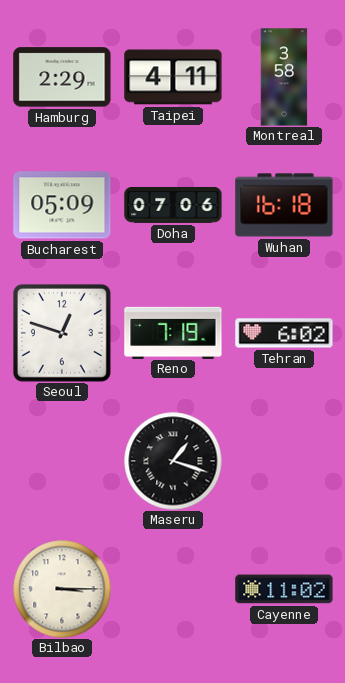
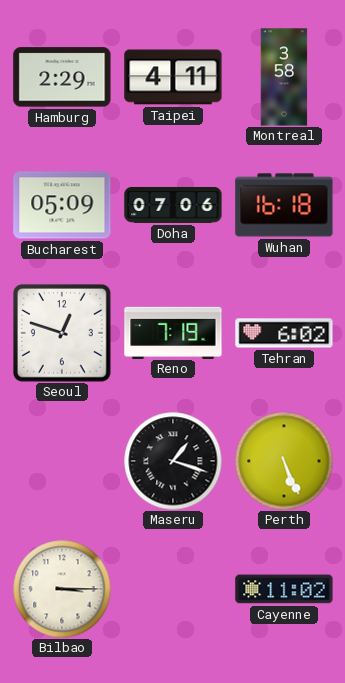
Perth: none -> 5:26
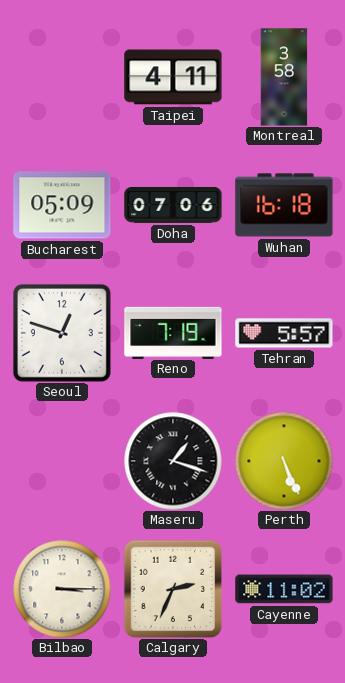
Hamburg: 2:29 -> none
Tehran: 6:02 -> 5:57
Calgary: none -> 2:34
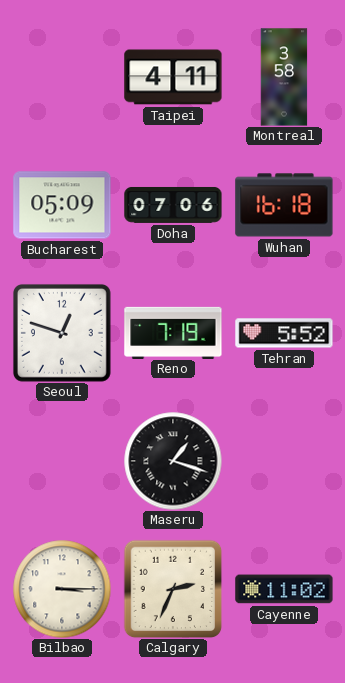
Tehran: 5:57 -> 5:52
Perth: 5:26 -> none
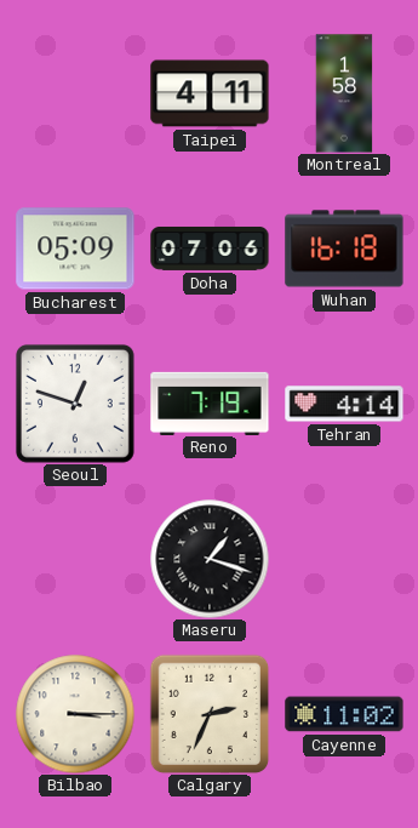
Montreal: 3:58 -> 1:58
Tehran: 5:52 -> 4:14
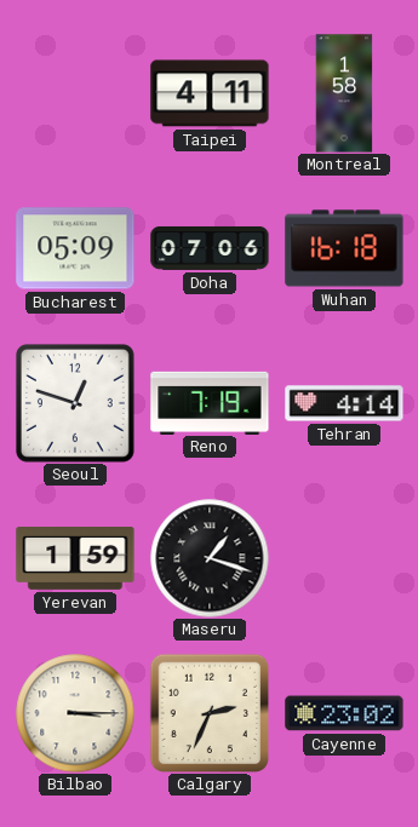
Yerevan: none -> 1:59
Cayenne: 11:02 -> 23:02
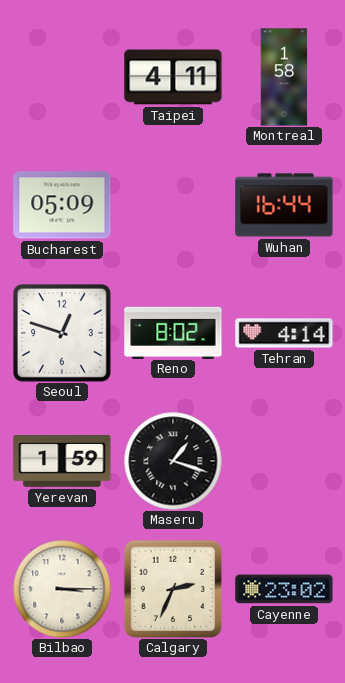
Doha: 07:06 -> none
Wuhan: 16:18 -> 16:44
Reno: 7:19 -> 8:02
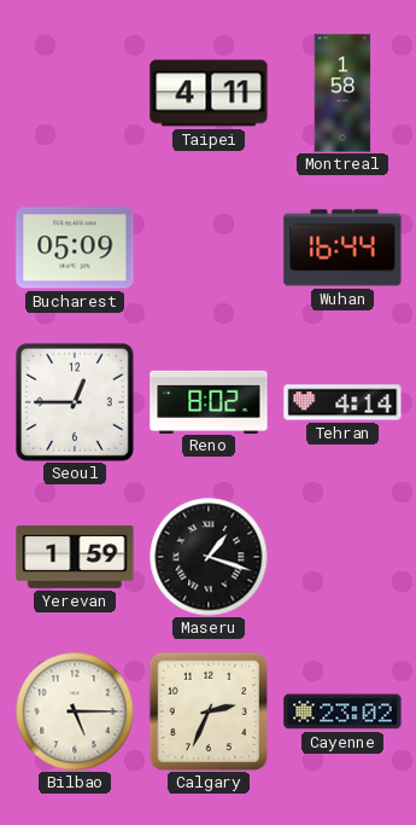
Seoul: 12:48 -> 12:45
Bilbao: 3:15 -> 5:15
